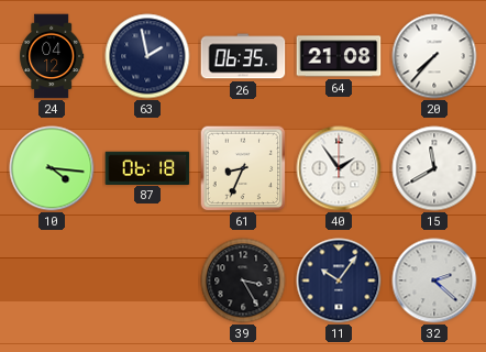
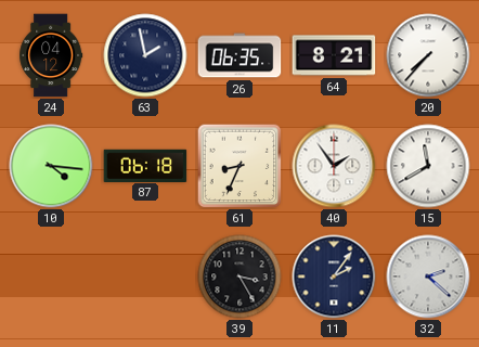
64: 21:08 -> 8:21
11: 10:06 -> 2:06
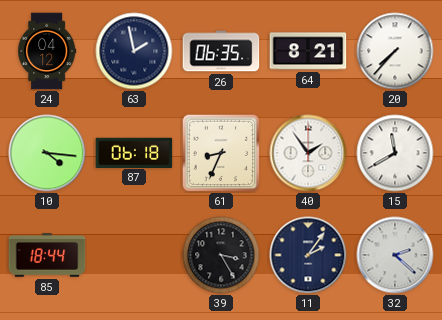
85: none -> 18:44
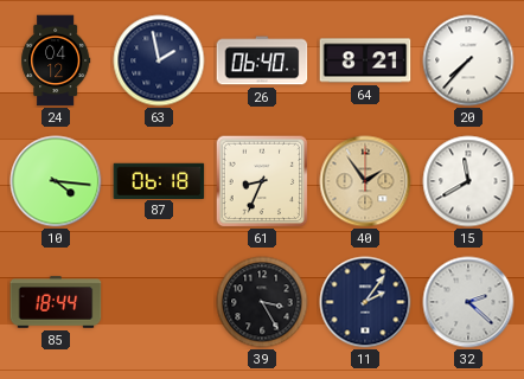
26: 06:35 -> 06:40
40 dial: white -> champagne
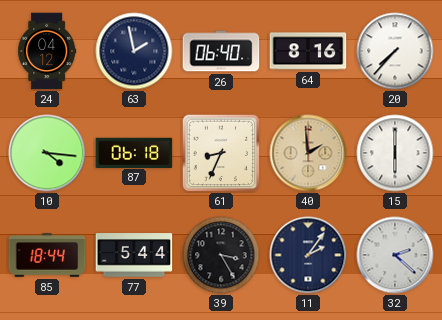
64: 8:21 -> 8:16
40: 1:54 -> 1:59
15: 11:40 -> 6:00
77: none -> 5:44
